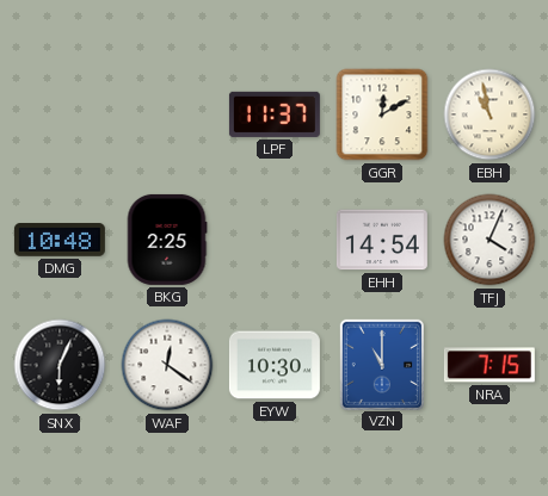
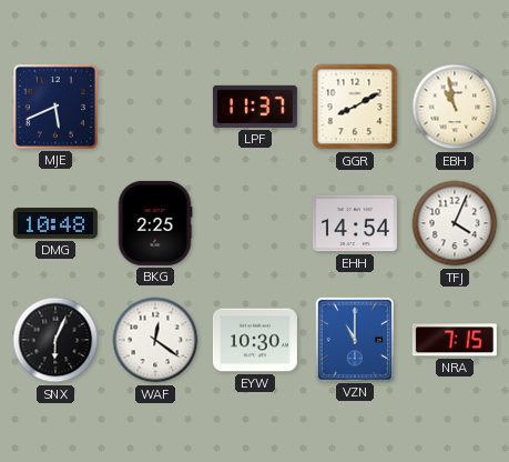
MJE: none -> 5:41
GGR: 12:10 -> 8:10
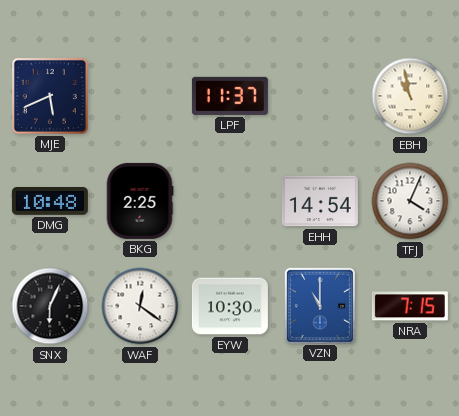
GGR: 8:10 -> none
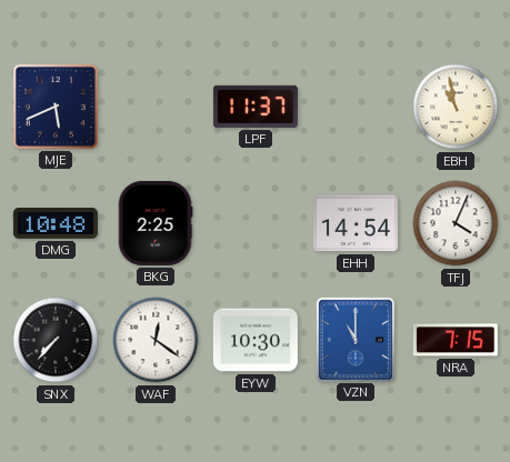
SNX: 6:04 -> 7:37
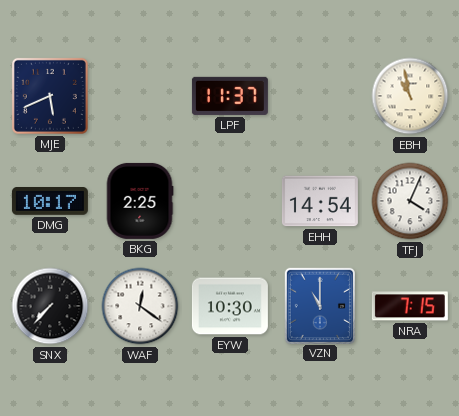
DMG: 10:48 -> 10:17
